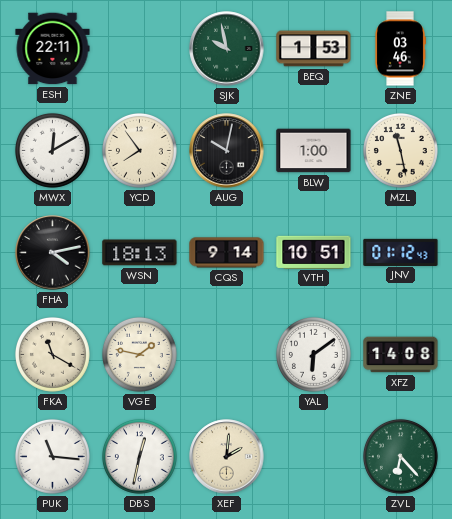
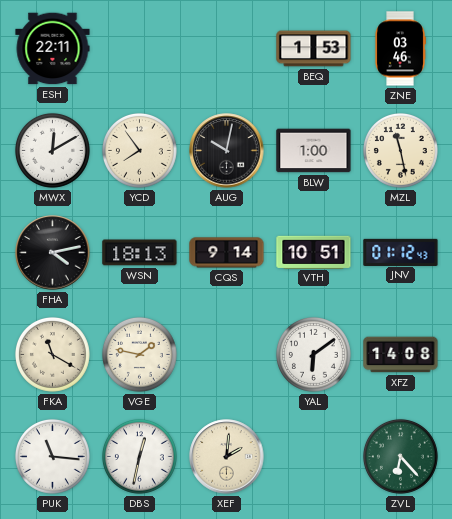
SJK: 9:58 -> none
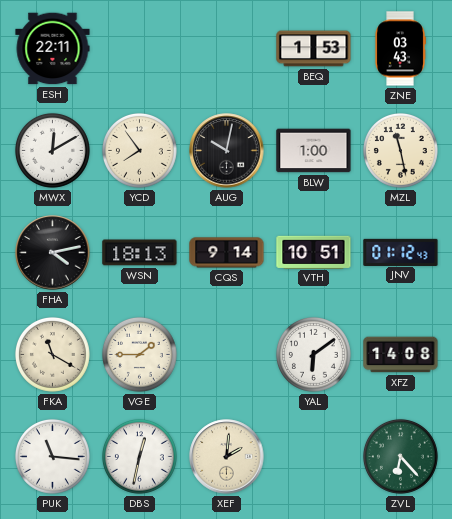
ZNE: 03:46 -> 03:43
VGE: 1:47 -> 1:45
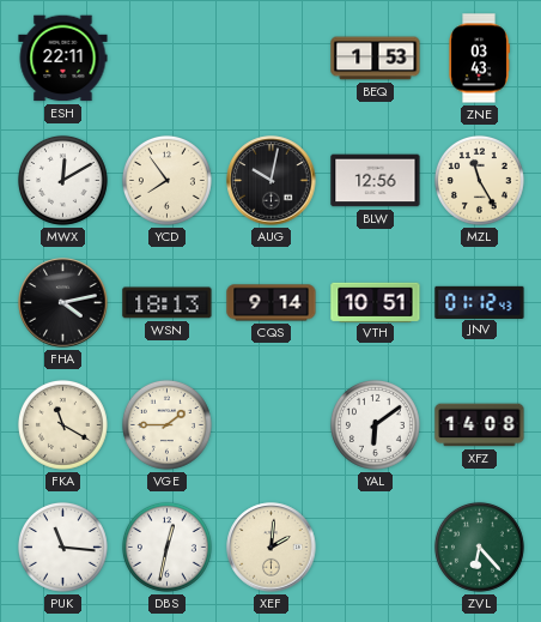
BLW: 1:00 -> 12:56
MZL: 11:28 -> 11:25
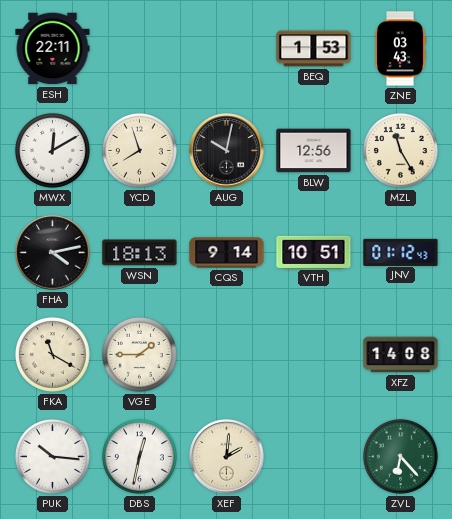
YCD: 7:54 -> 7:57
YAL: 6:09 -> none
PUK: 11:16 -> 10:16
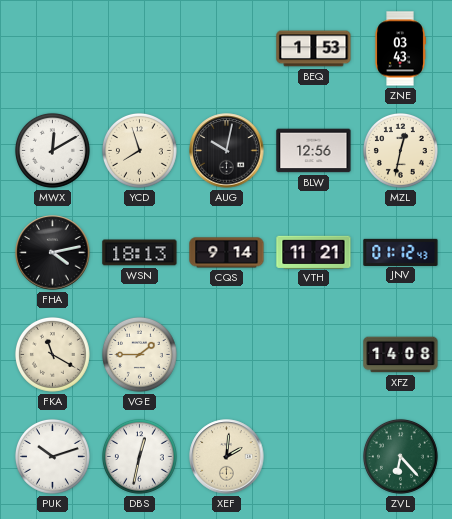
ESH: 22:11 -> none
MZL: 11:25 -> 12:32
VTH: 10:51 -> 11:21
PUK: 10:16 -> 10:12
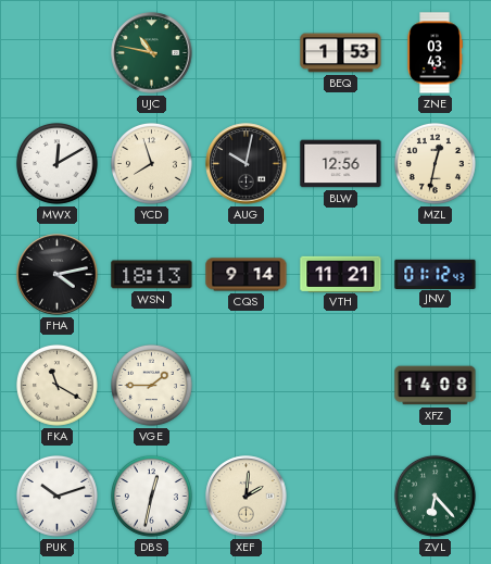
UJC: none -> 10:47
